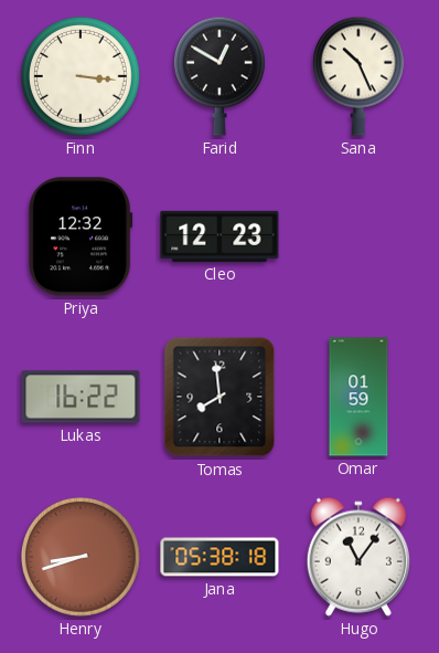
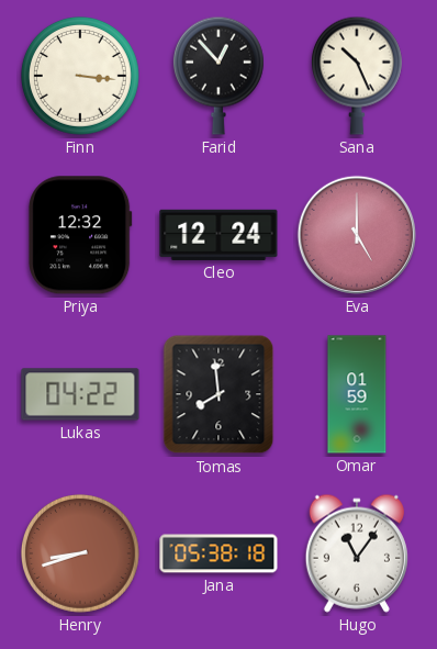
Farid: 12:50 -> 12:53
Cleo: 12:23 -> 12:24
Eva: none -> 5:00
Lukas: 16:22 -> 04:22
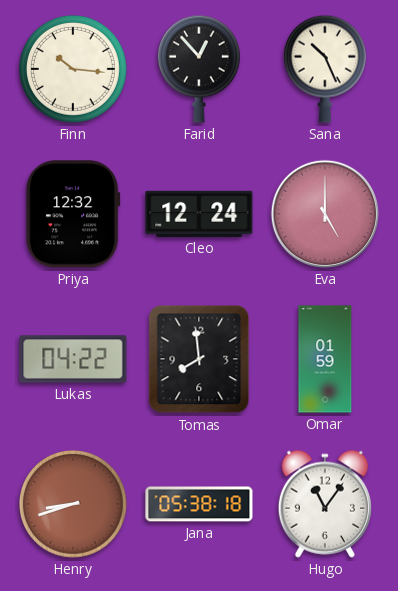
Finn: 3:16 -> 10:16
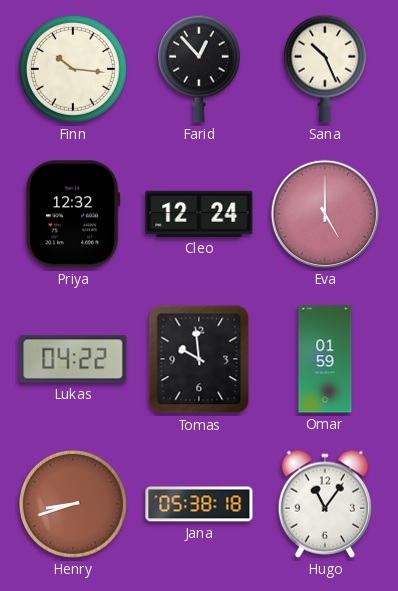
Tomas: 7:59 -> 9:59
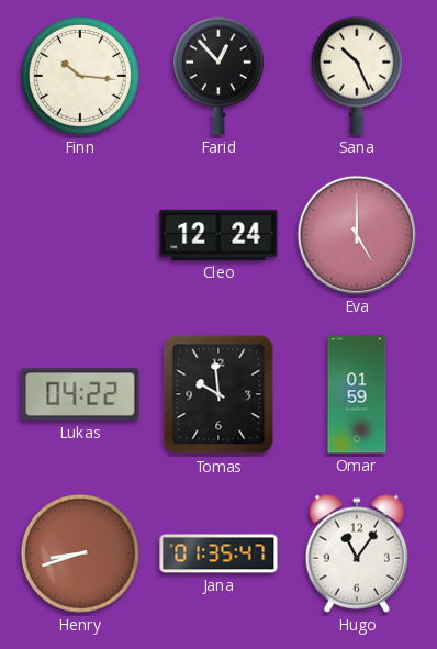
Priya: 12:32 -> none
Jana: 05:38 -> 01:35
